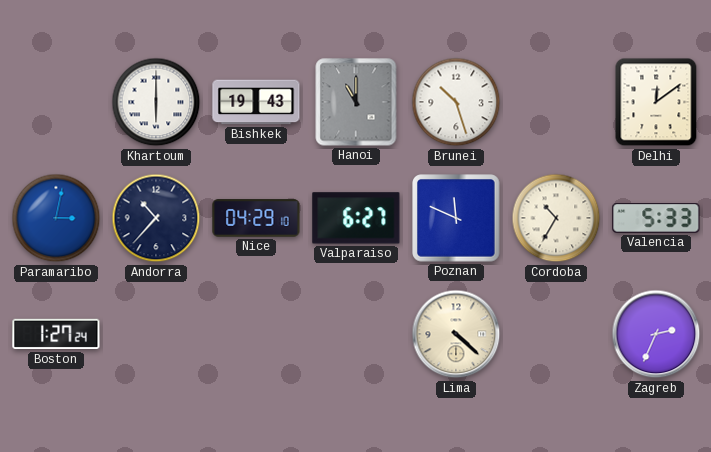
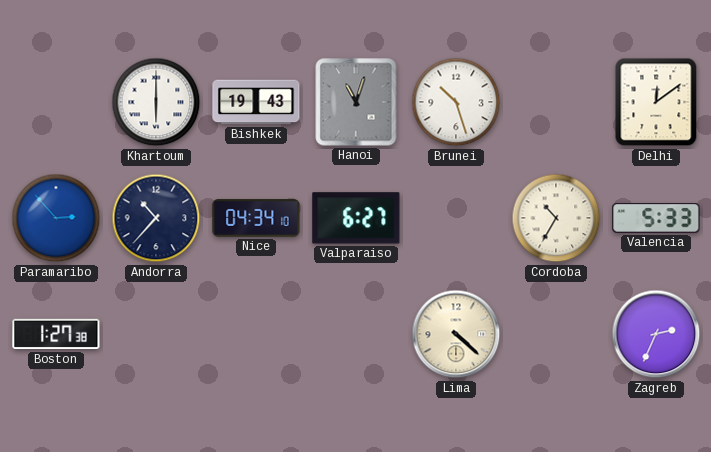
Hanoi: 11:00 -> 11:03
Paramaribo: 3:02 -> 2:53
Nice: 04:29 -> 04:34
Poznan: 11:49 -> none
Boston: 1:27:24 -> 1:27:38
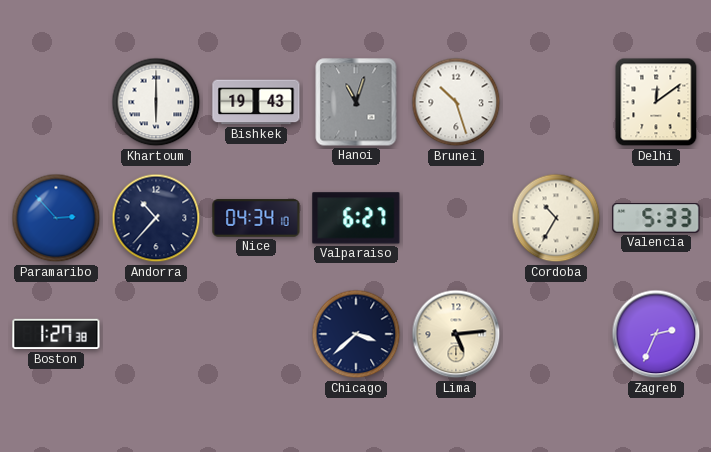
Chicago: none -> 3:38
Lima: 4:22 -> 5:14
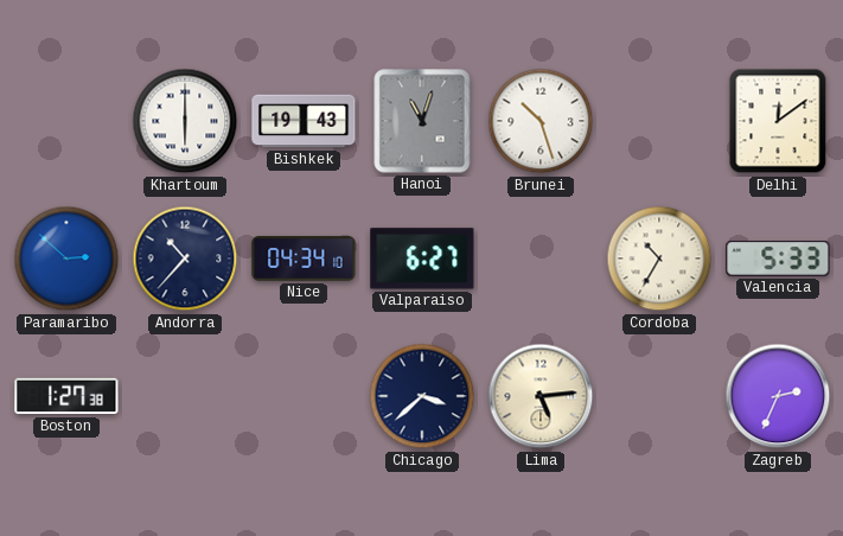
Paramaribo: 2:53 -> 2:52
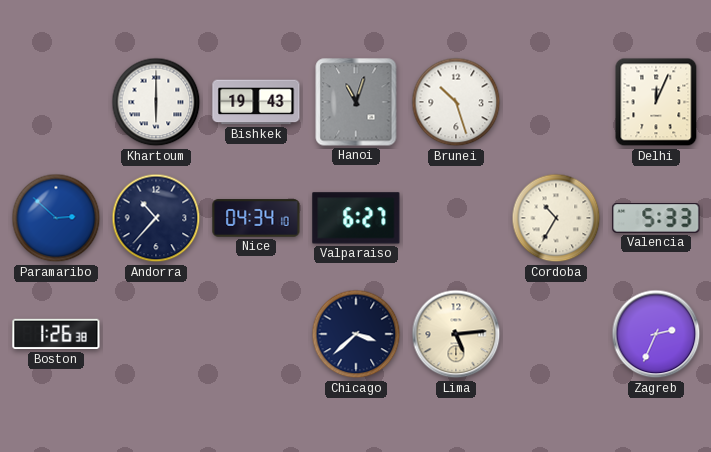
Delhi: 12:09 -> 12:04
Boston: 1:27 -> 1:26
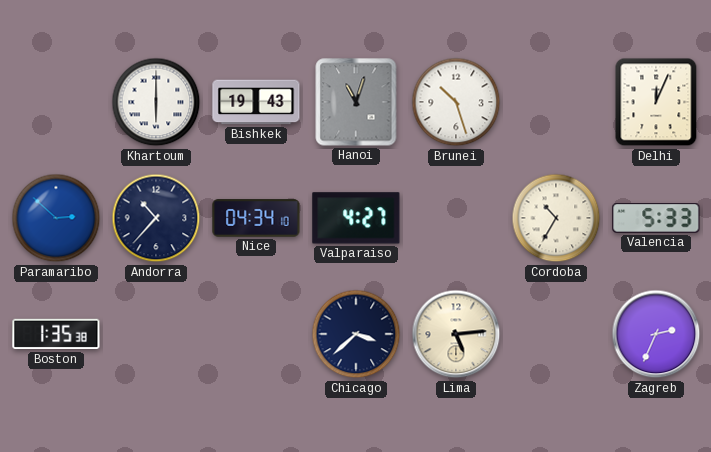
Valparaiso: 6:27 -> 4:27
Boston: 1:26 -> 1:35
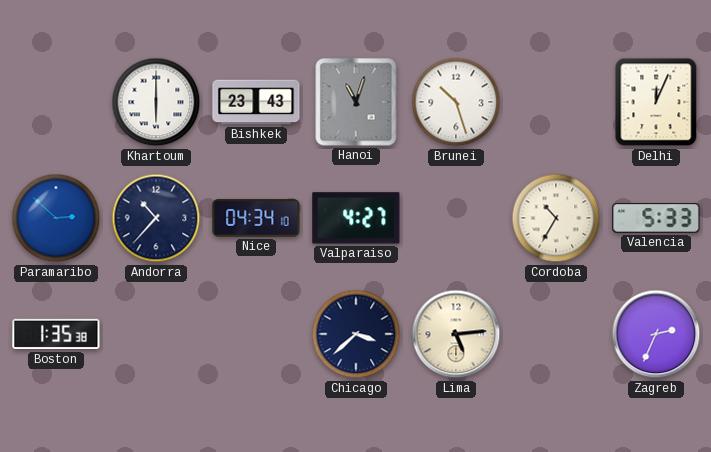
Bishkek: 19:43 -> 23:43
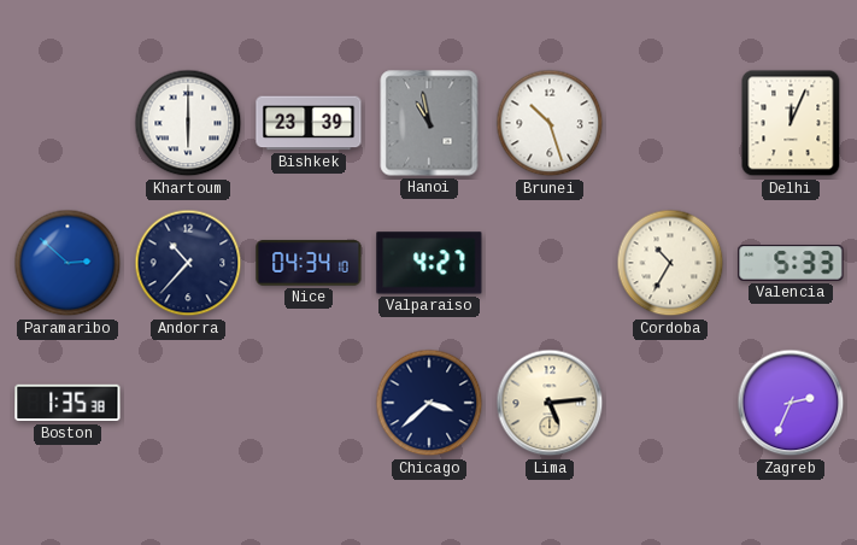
Bishkek: 23:43 -> 23:39
Hanoi: 11:03 -> 10:58
